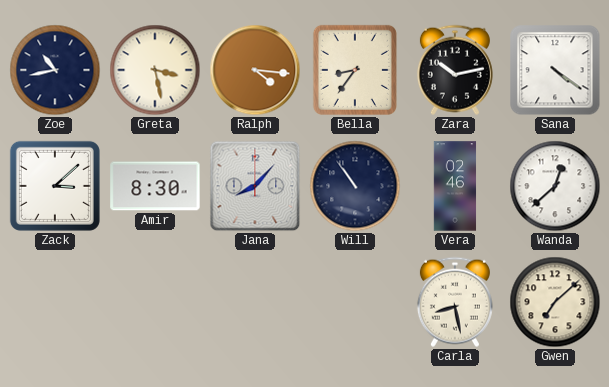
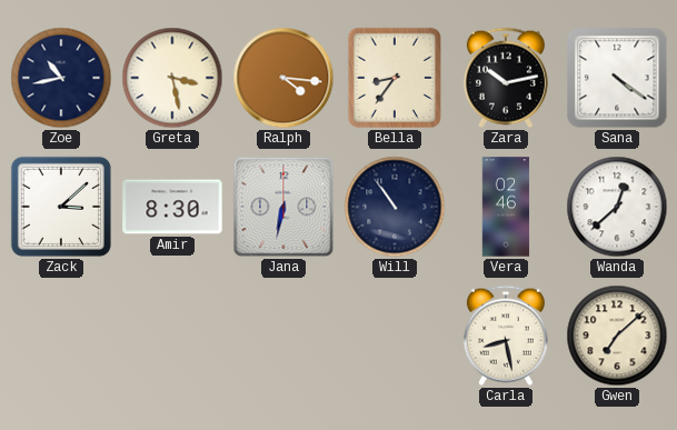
Jana: 8:07 -> 6:32
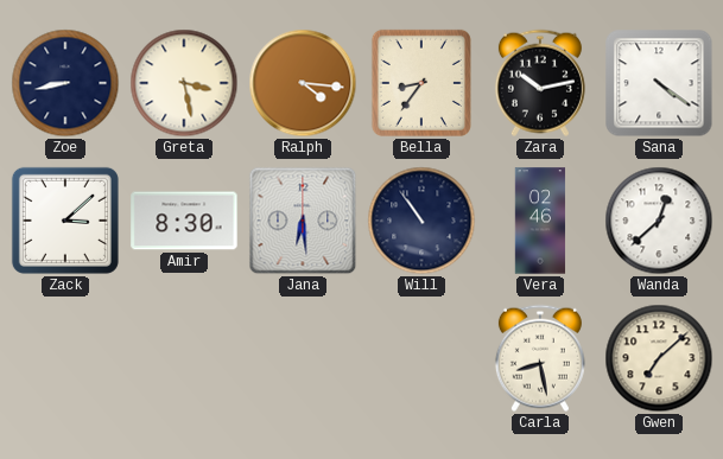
Zoe: 10:43 -> 8:43
Jana: 6:32 -> 6:29
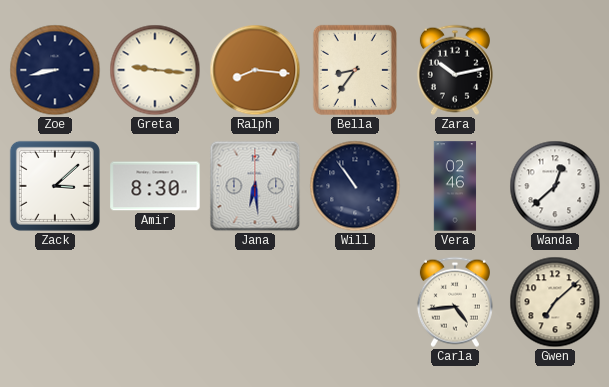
Greta: 3:28 -> 9:16
Ralph: 4:16 -> 8:16
Sana: 4:21 -> none
Carla: 8:28 -> 4:44
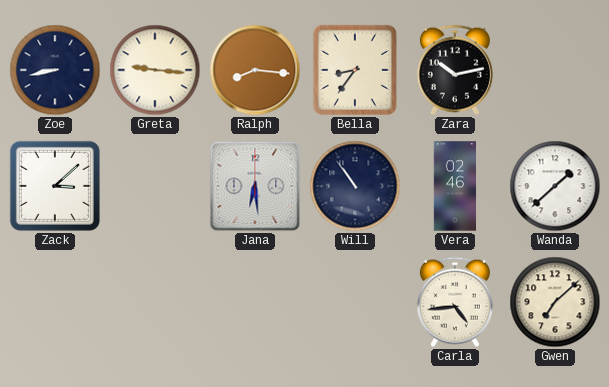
Amir: 8:30 -> none
Wanda: 12:38 -> 1:38
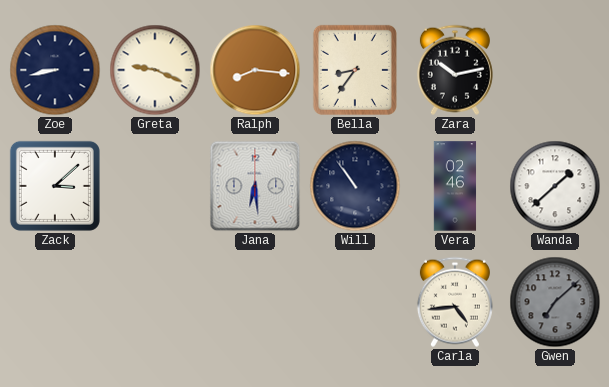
Greta: 9:16 -> 9:19
Gwen dial: cream -> grey
